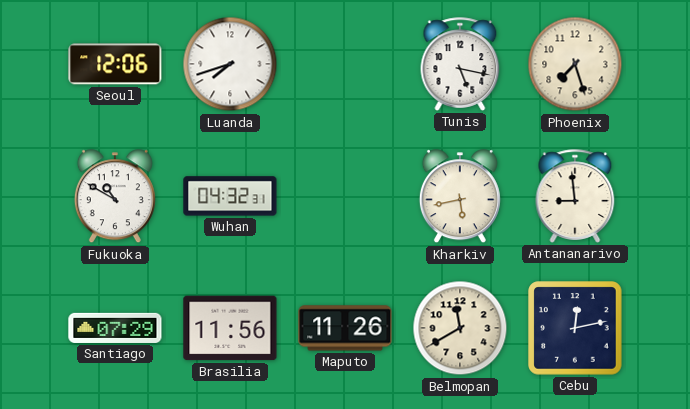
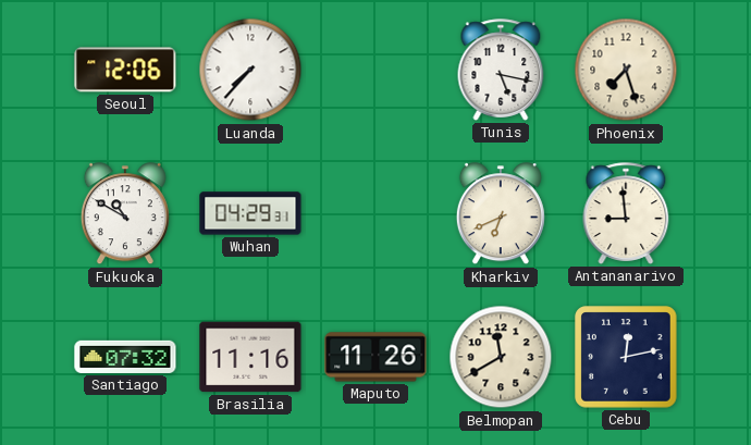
Luanda: 7:42 -> 7:37
Wuhan: 04:32 -> 04:29
Kharkiv: 5:43 -> 6:41
Santiago: 07:29 -> 07:32
Brasilia: 11:56 -> 11:16
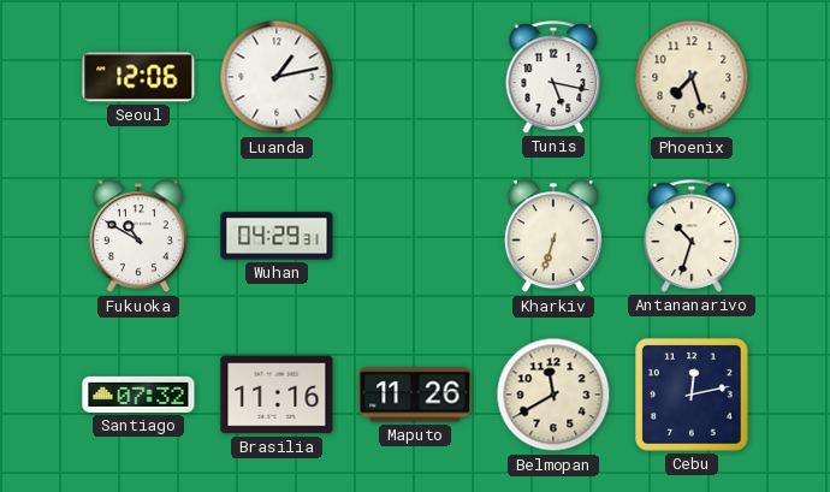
Luanda: 7:37 -> 1:13
Kharkiv: 6:41 -> 6:33
Antananarivo: 8:59 -> 10:33
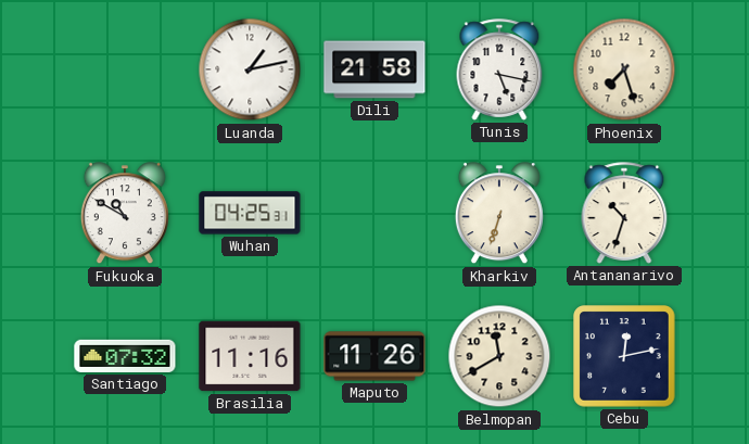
Seoul: 12:06 -> none
Dili: none -> 21:58
Wuhan: 04:29 -> 04:25
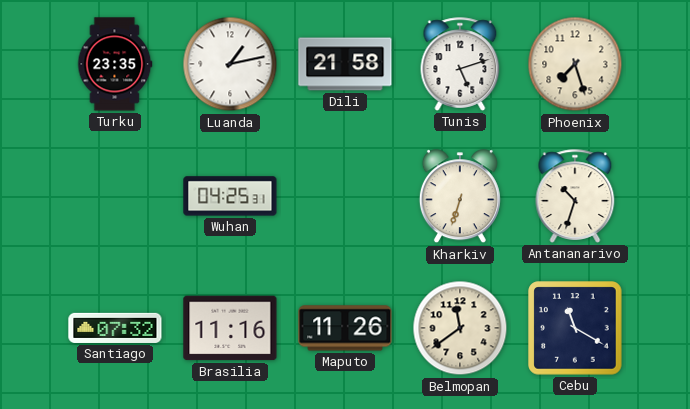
Turku: none -> 23:35
Tunis: 5:17 -> 5:12
Fukuoka: 10:50 -> none
Belmopan: 11:40 -> 11:39
Cebu: 12:13 -> 11:20
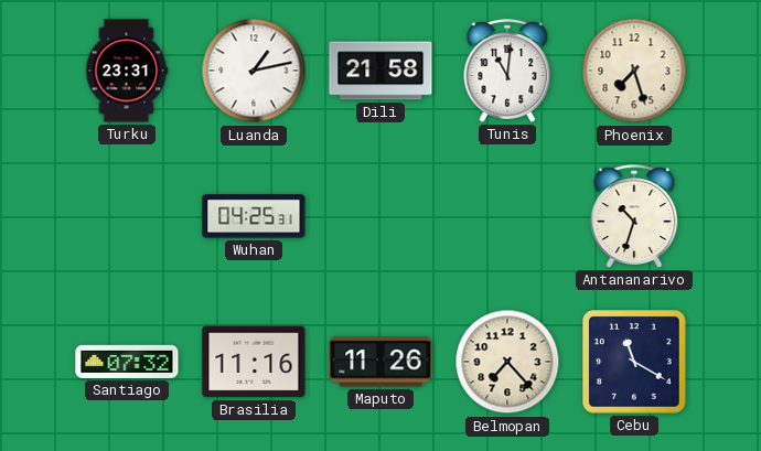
Turku: 23:35 -> 23:31
Tunis: 5:12 -> 11:01
Kharkiv: 6:33 -> none
Belmopan: 11:39 -> 7:23
